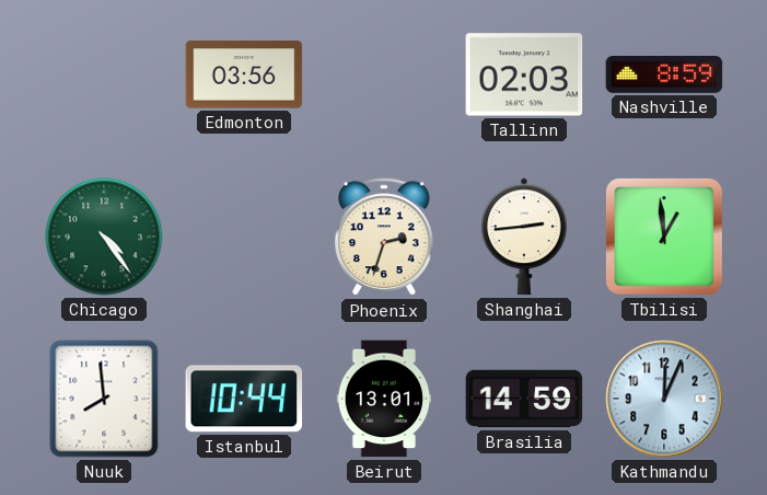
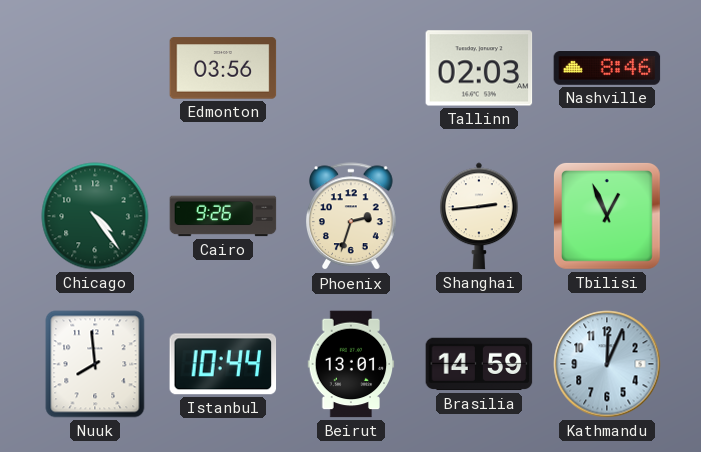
Nashville: 8:59 -> 8:46
Cairo: none -> 9:26
Tbilisi: 12:59 -> 12:56
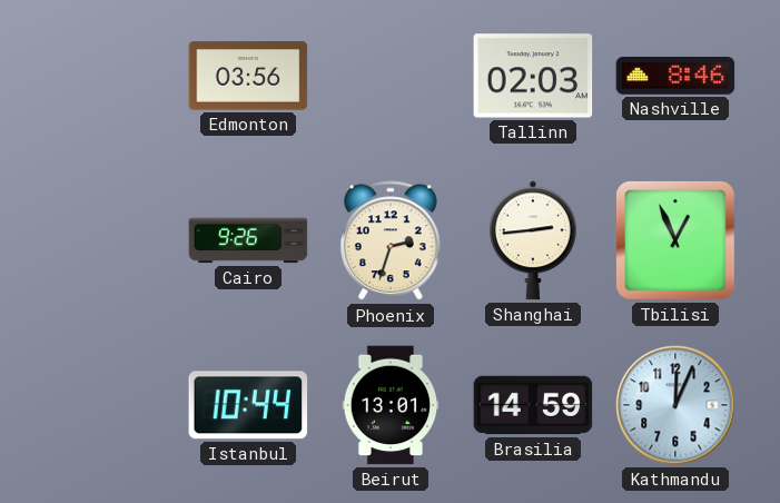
Chicago: 4:24 -> none
Nuuk: 7:59 -> none
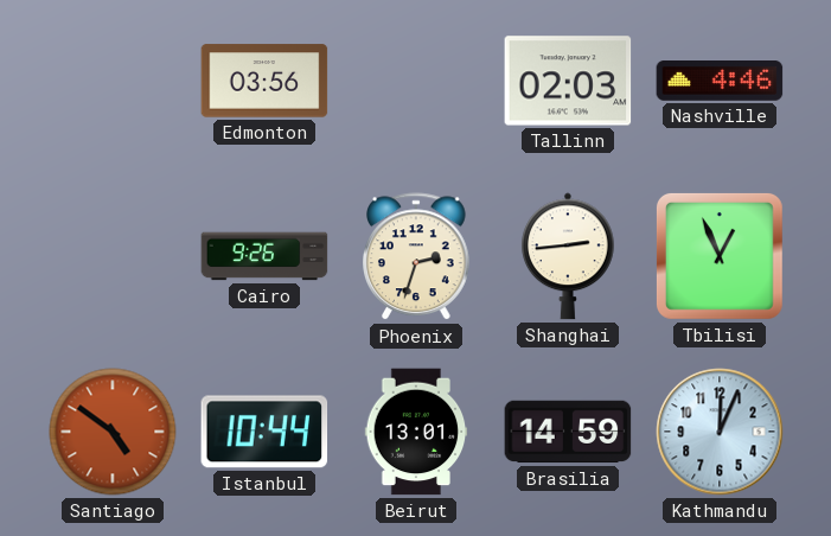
Nashville: 8:46 -> 4:46
Santiago: none -> 4:51
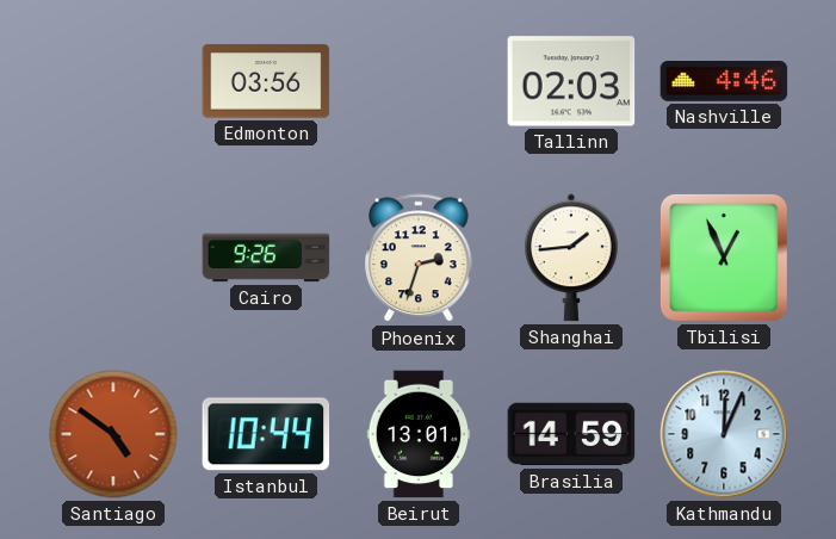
Shanghai: 2:44 -> 1:44
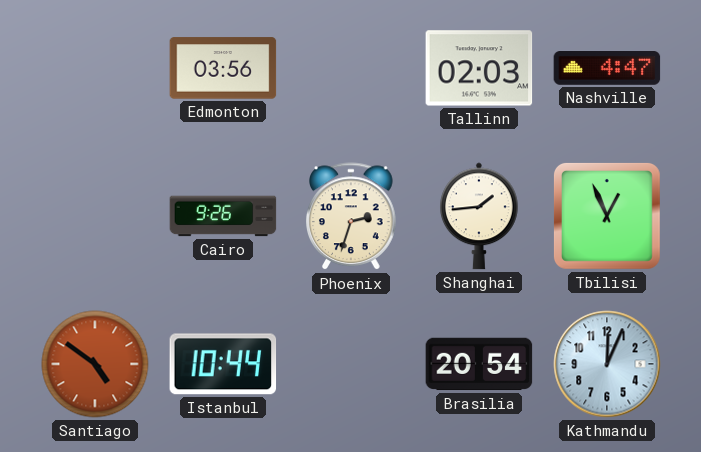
Nashville: 4:46 -> 4:47
Beirut: 13:01 -> none
Brasilia: 14:59 -> 20:54
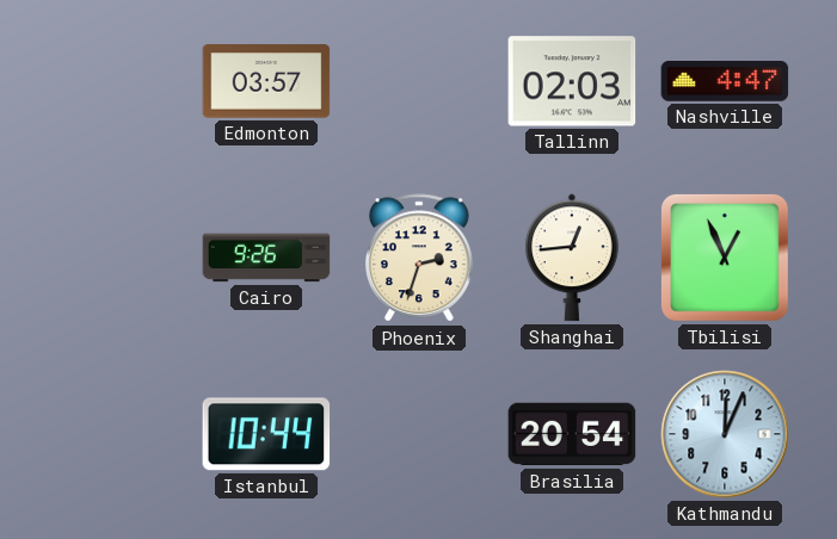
Edmonton: 03:56 -> 03:57
Shanghai: 1:44 -> 12:44
Santiago: 4:51 -> none
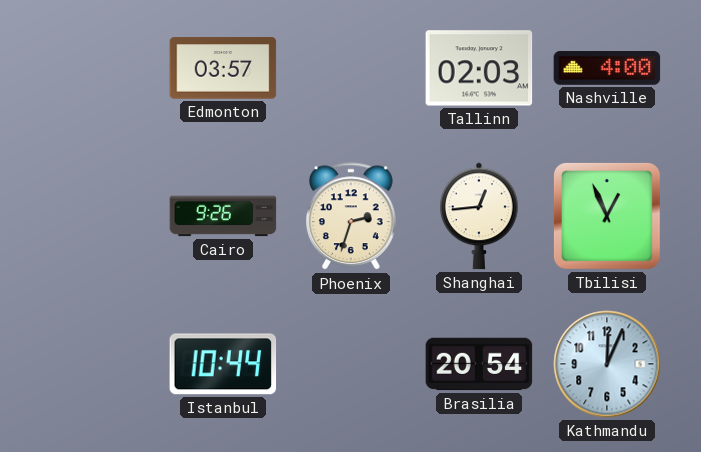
Nashville: 4:47 -> 4:00
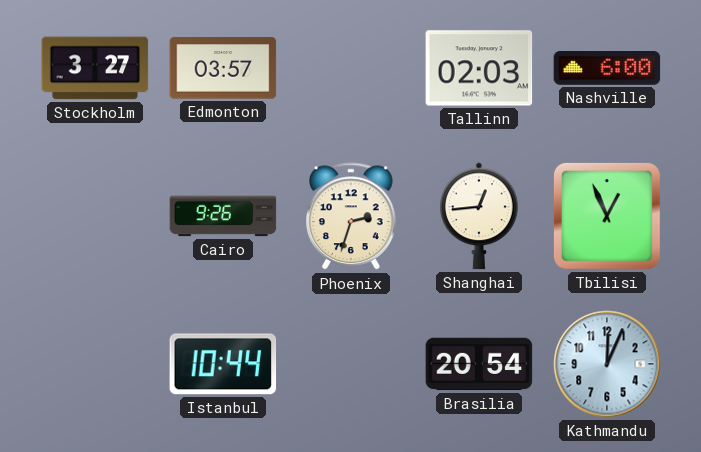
Stockholm: none -> 3:27
Nashville: 4:00 -> 6:00
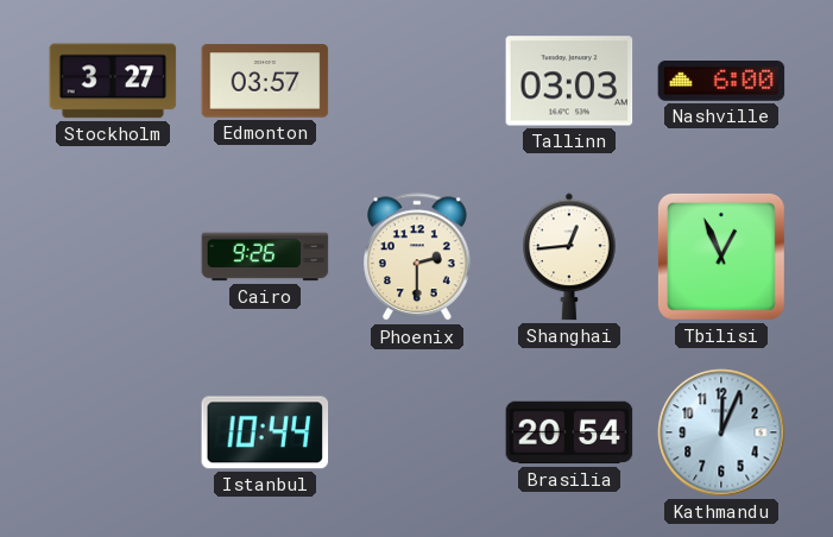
Tallinn: 02:03 -> 03:03
Phoenix: 2:33 -> 2:30
